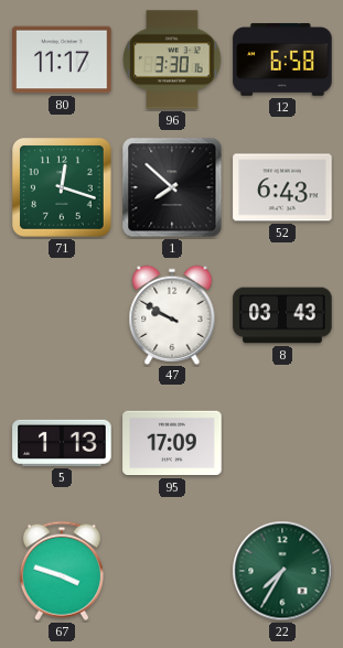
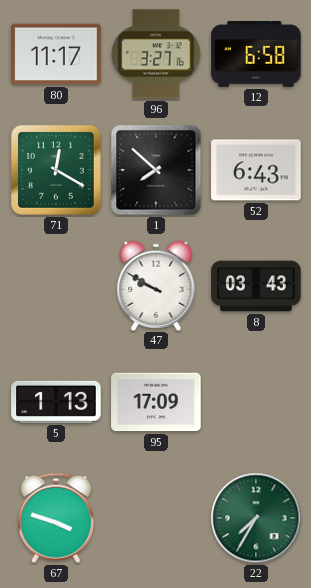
96: 3:30 -> 3:27
71: 12:18 -> 12:20
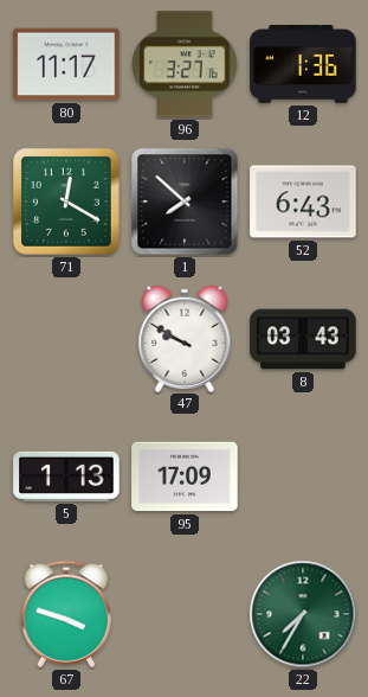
12: 6:58 -> 1:36
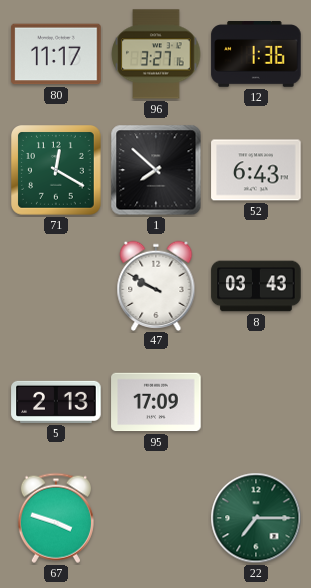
5: 1:13 -> 2:13
22: 7:35 -> 7:15
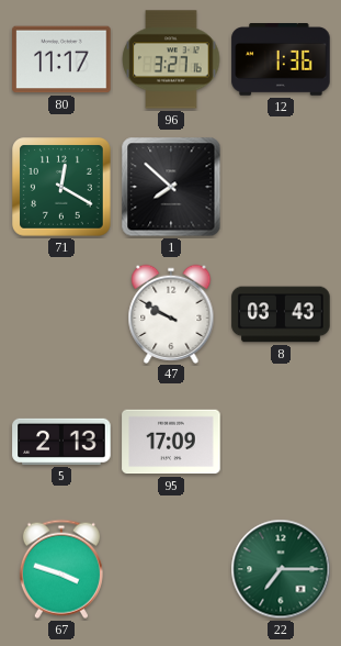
52: 6:43 -> none
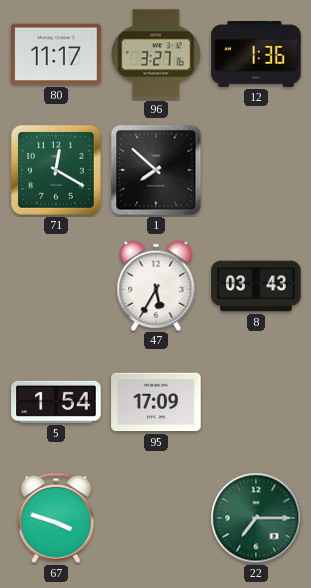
47: 9:50 -> 5:35
5: 2:13 -> 1:54
